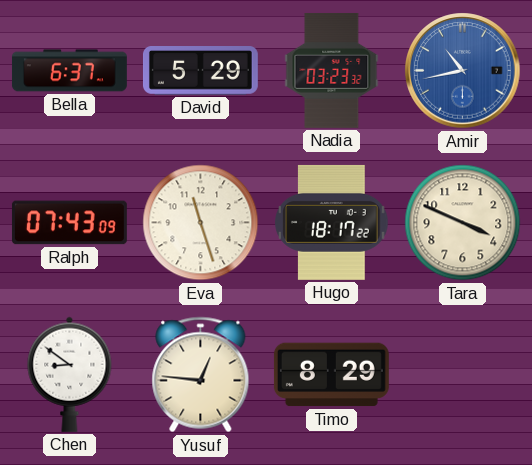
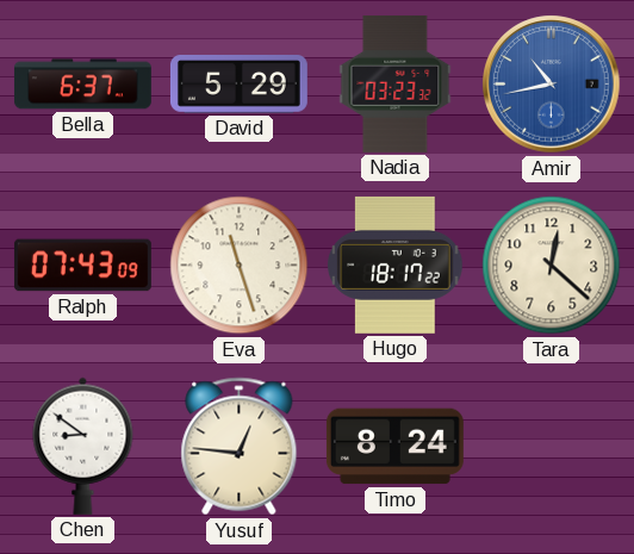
Tara: 3:49 -> 12:22
Timo: 8:29 -> 8:24
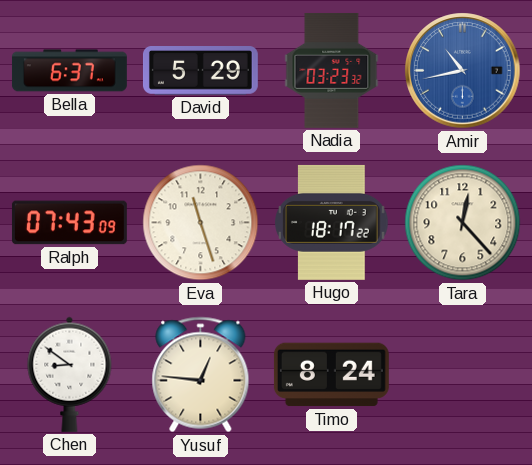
Tara: 12:22 -> 12:23
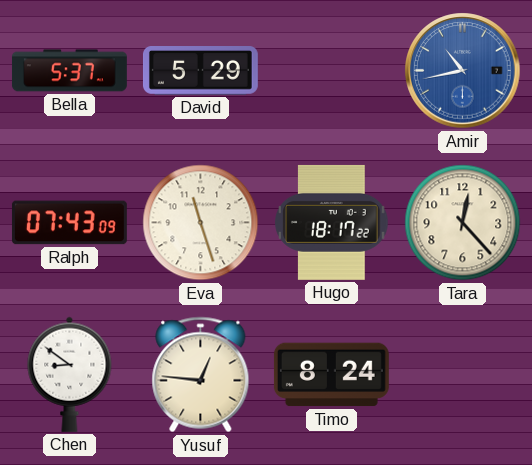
Bella: 6:37 -> 5:37
Nadia: 03:23 -> none
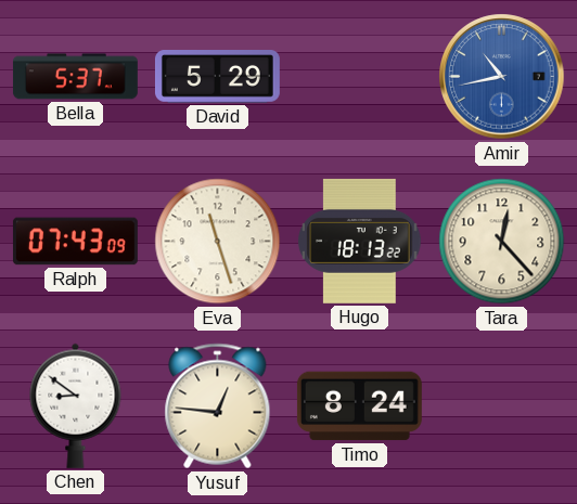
Hugo: 18:17 -> 18:13
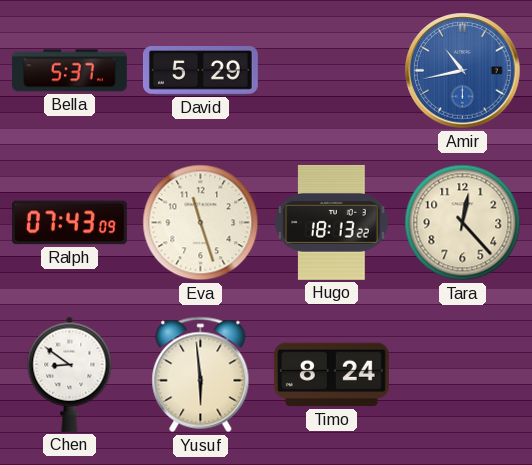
Yusuf: 12:46 -> 5:59
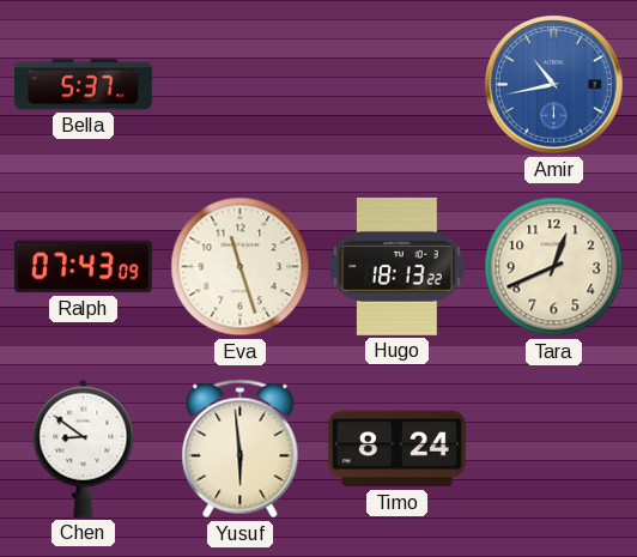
David: 5:29 -> none
Tara: 12:23 -> 12:41
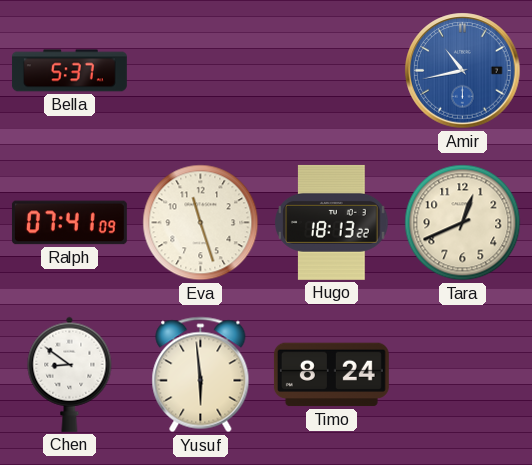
Ralph: 07:43 -> 07:41
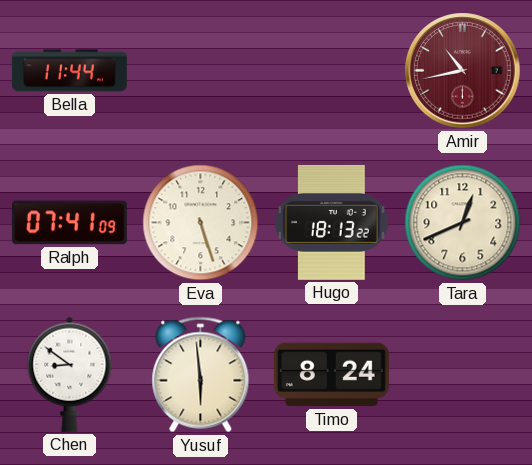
Bella: 5:37 -> 11:44
Amir dial: blue -> burgundy
Eva: 11:27 -> 5:27
